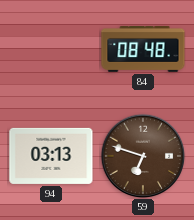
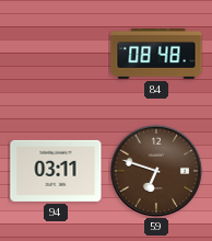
94: 03:13 -> 03:11
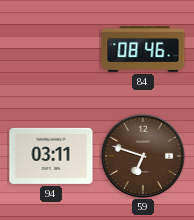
84: 08:48 -> 08:46
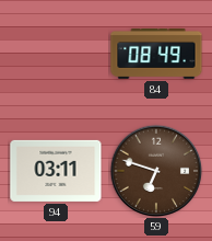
84: 08:46 -> 08:49
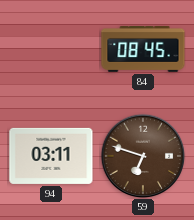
84: 08:49 -> 08:45
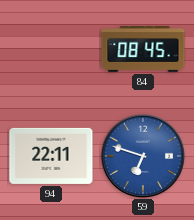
94: 03:11 -> 22:11
59 dial: brown -> blue
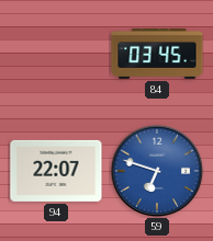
84: 08:45 -> 03:45
94: 22:11 -> 22:07
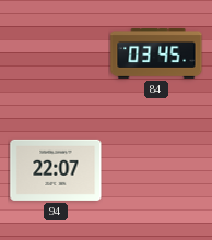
59: 6:48 -> none
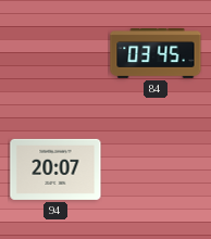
94: 22:07 -> 20:07
